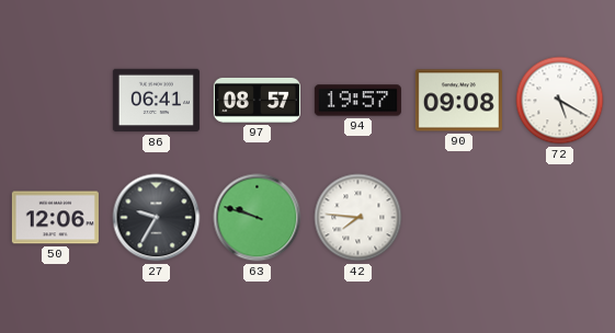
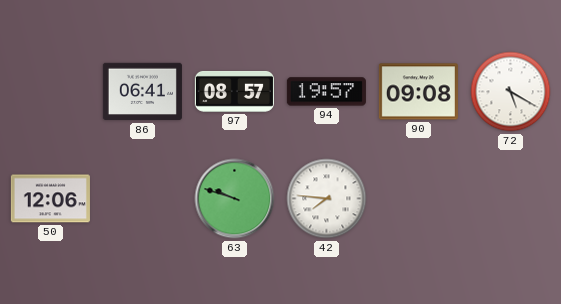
27: 9:35 -> none
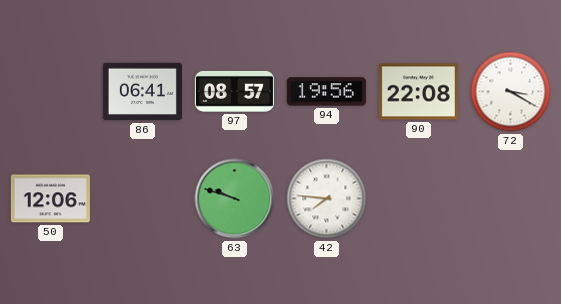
94: 19:57 -> 19:56
90: 09:08 -> 22:08
72: 5:20 -> 3:20
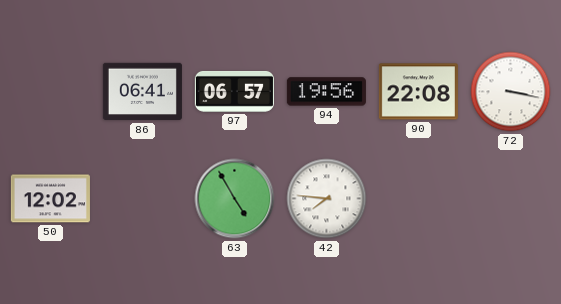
97: 08:57 -> 06:57
72: 3:20 -> 3:17
50: 12:06 -> 12:02
63: 9:48 -> 4:55
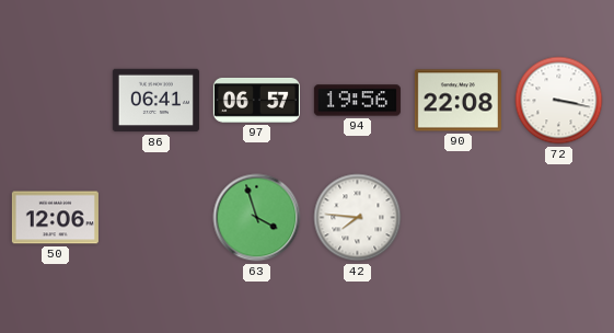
50: 12:02 -> 12:06
63: 4:55 -> 3:57
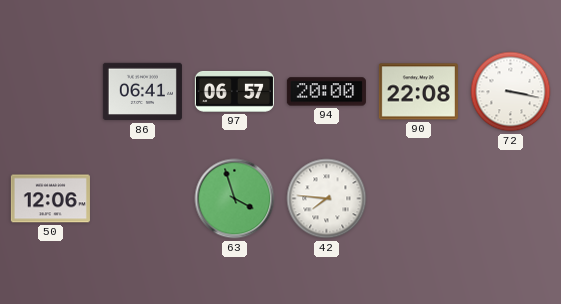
94: 19:56 -> 20:00
